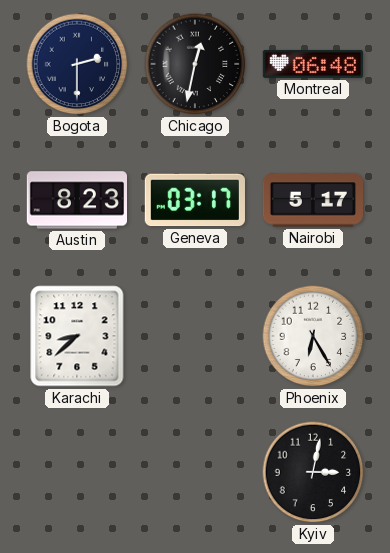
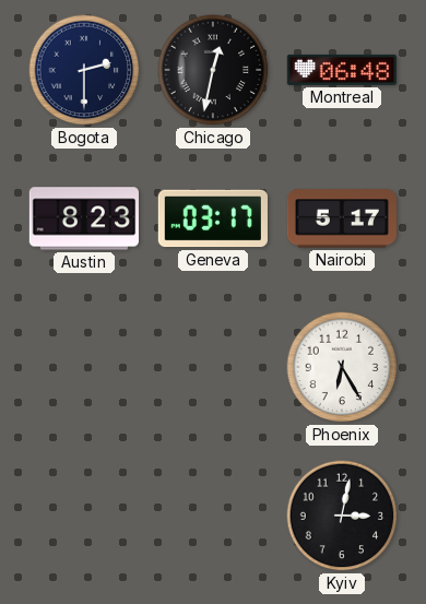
Karachi: 8:38 -> none
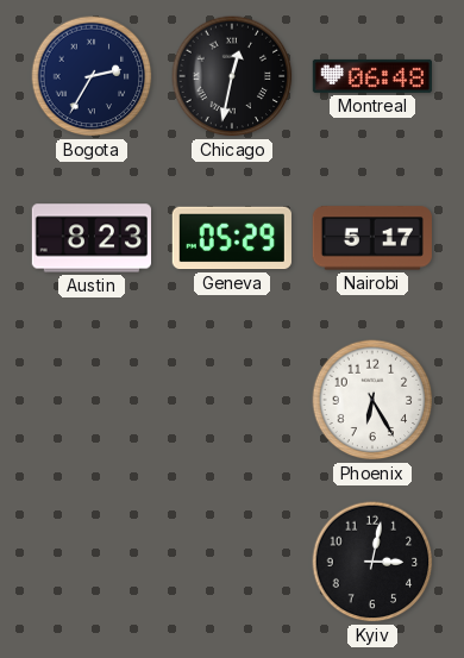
Bogota: 2:30 -> 2:35
Geneva: 03:17 -> 05:29
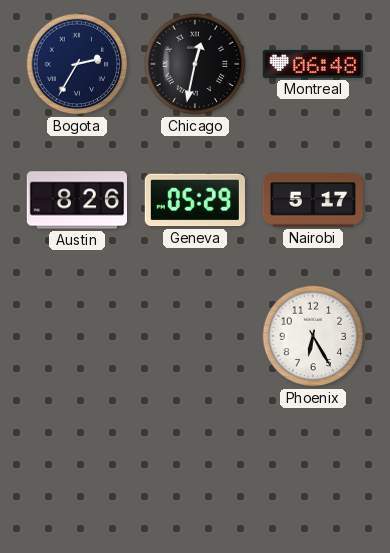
Austin: 8:23 -> 8:26
Kyiv: 3:02 -> none
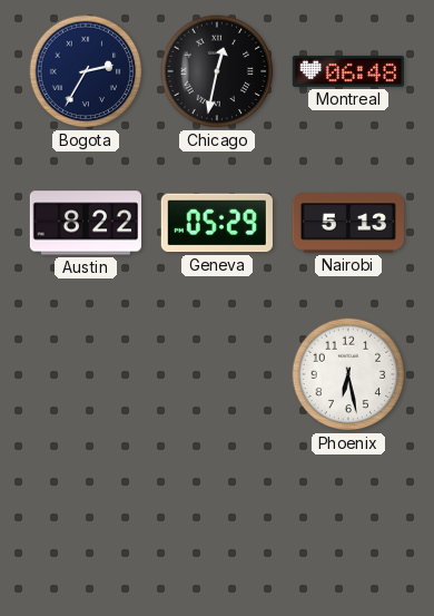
Austin: 8:26 -> 8:22
Nairobi: 5:17 -> 5:13
Phoenix: 6:25 -> 6:28
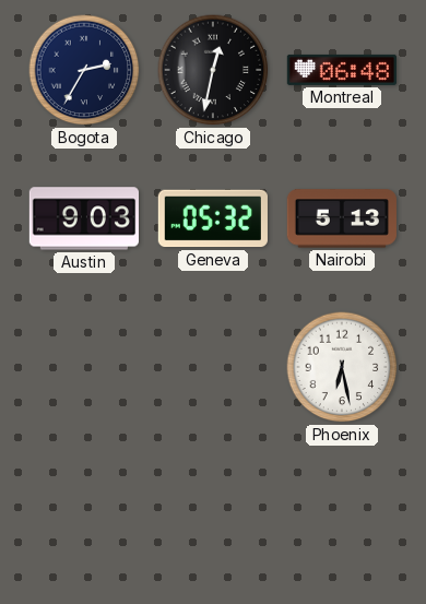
Austin: 8:22 -> 9:03
Geneva: 05:29 -> 05:32
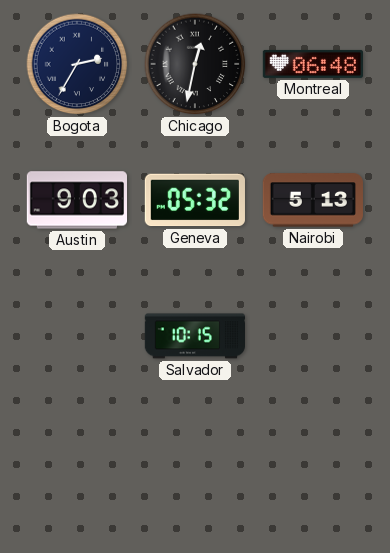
Salvador: none -> 10:15
Phoenix: 6:28 -> none
